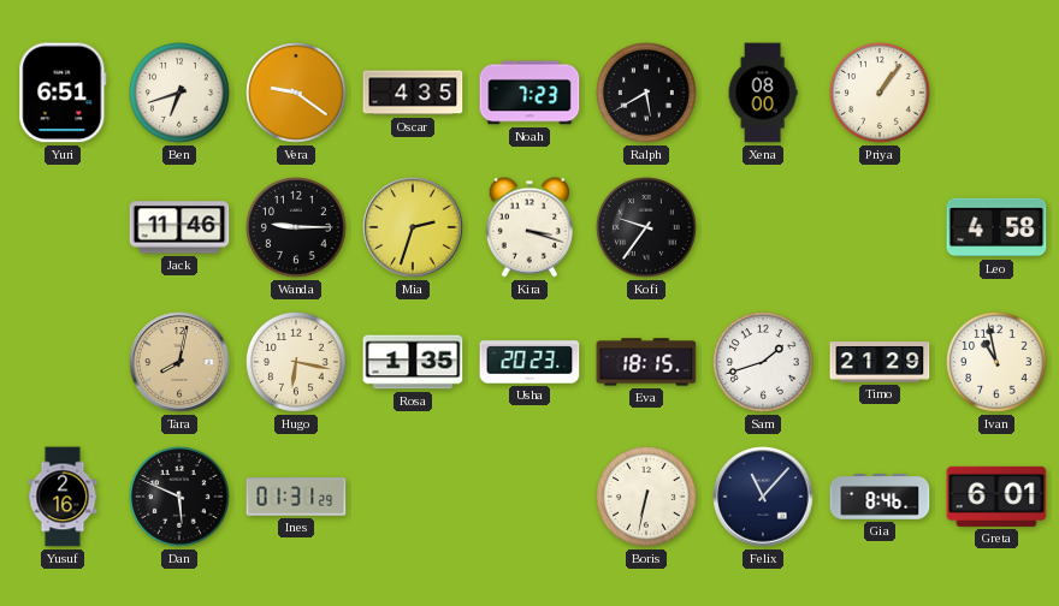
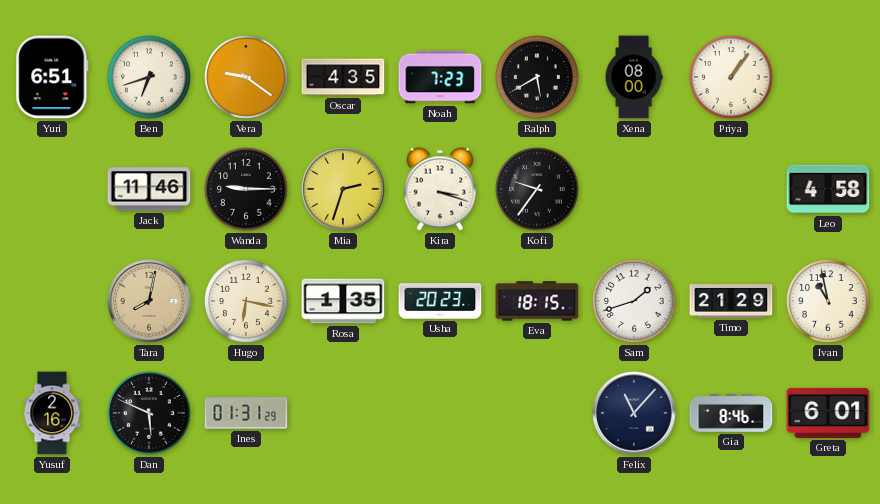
Boris: 6:32 -> none
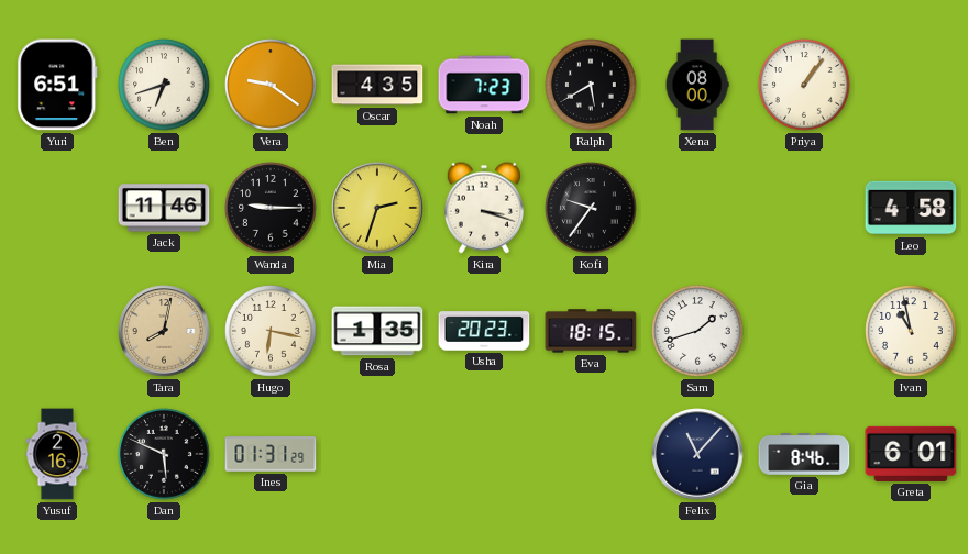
Timo: 21:29 -> none
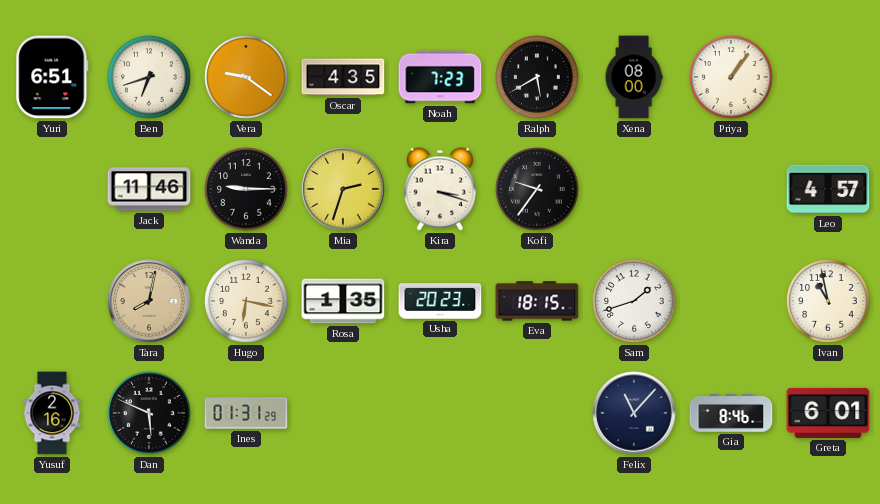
Leo: 4:58 -> 4:57
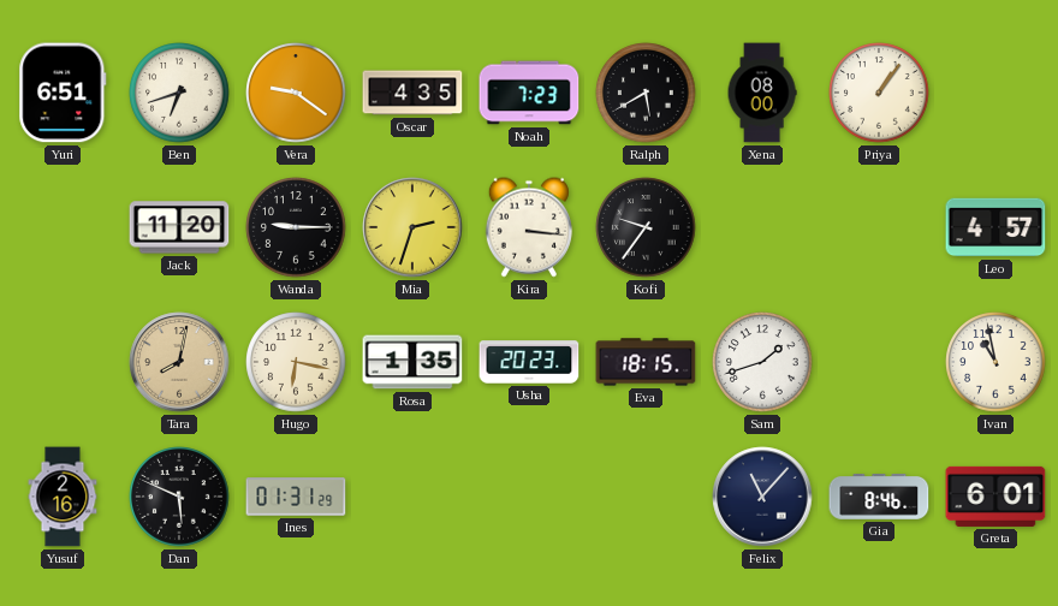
Jack: 11:46 -> 11:20
Kira: 3:18 -> 3:16
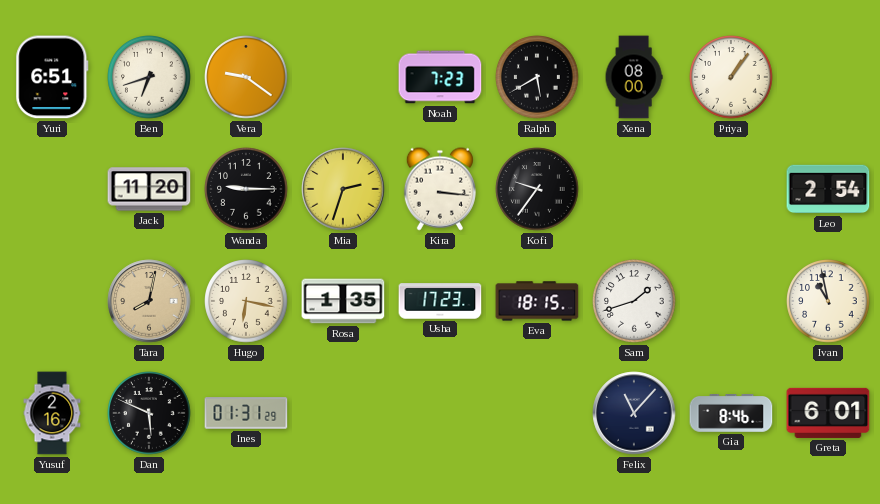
Oscar: 4:35 -> none
Leo: 4:57 -> 2:54
Usha: 20:23 -> 17:23
